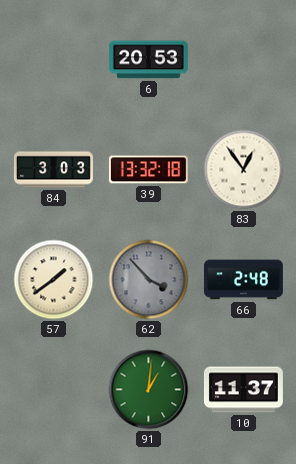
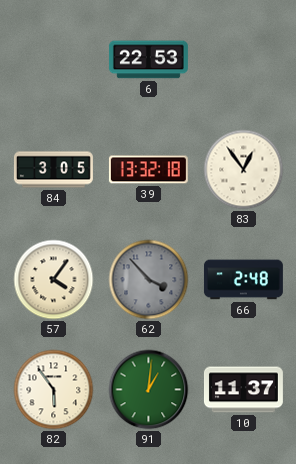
6: 20:53 -> 22:53
84: 3:03 -> 3:05
57: 1:39 -> 4:06
82: none -> 5:54
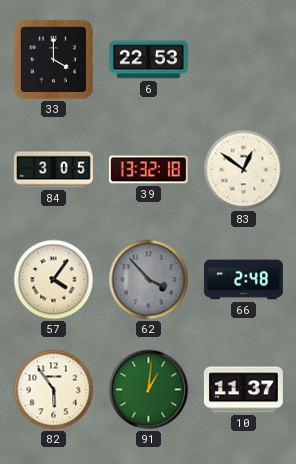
33: none -> 4:00
83: 12:54 -> 12:51
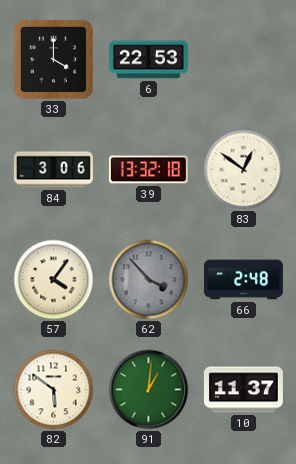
84: 3:05 -> 3:06
82: 5:54 -> 5:51
